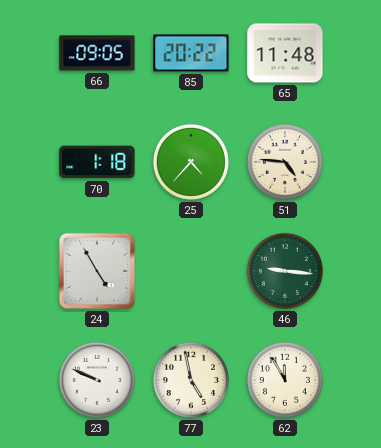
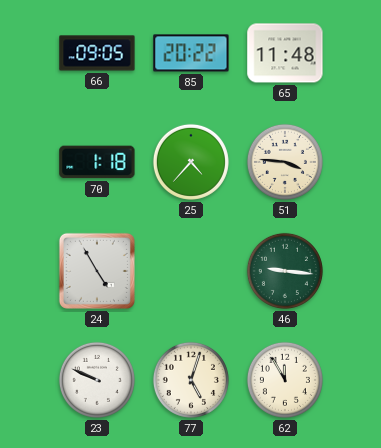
51: 4:46 -> 3:46
77: 4:58 -> 5:03
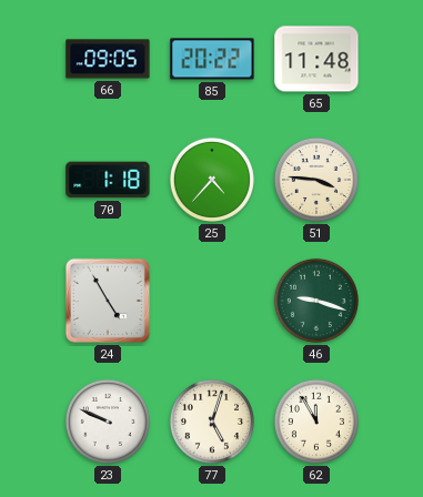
46: 9:16 -> 9:18
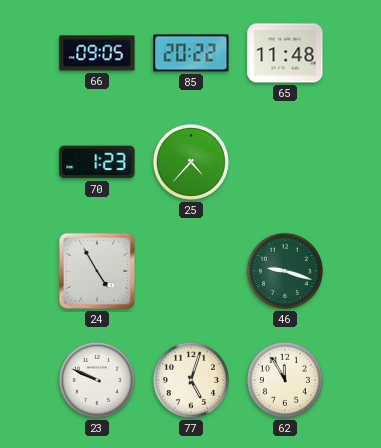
70: 1:18 -> 1:23
51: 3:46 -> none
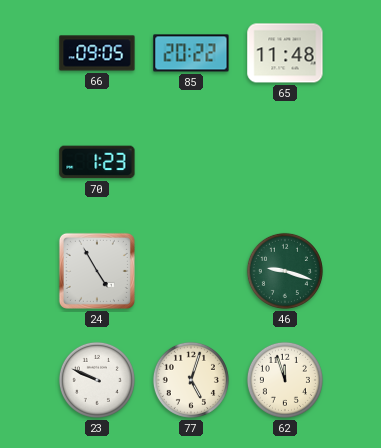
25: 4:37 -> none
62: 11:55 -> 11:57
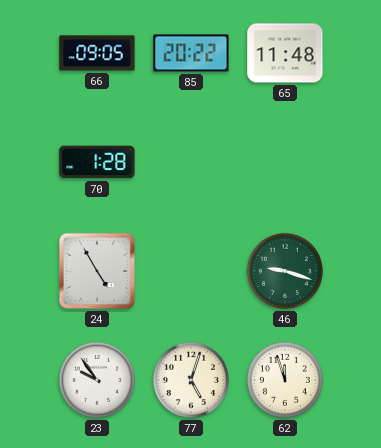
70: 1:23 -> 1:28
23: 9:49 -> 9:54
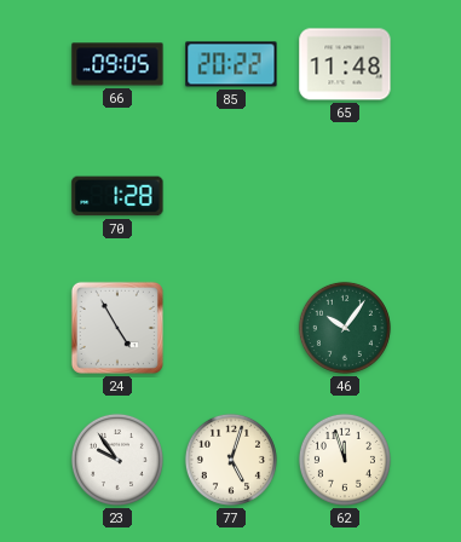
46: 9:18 -> 10:06
